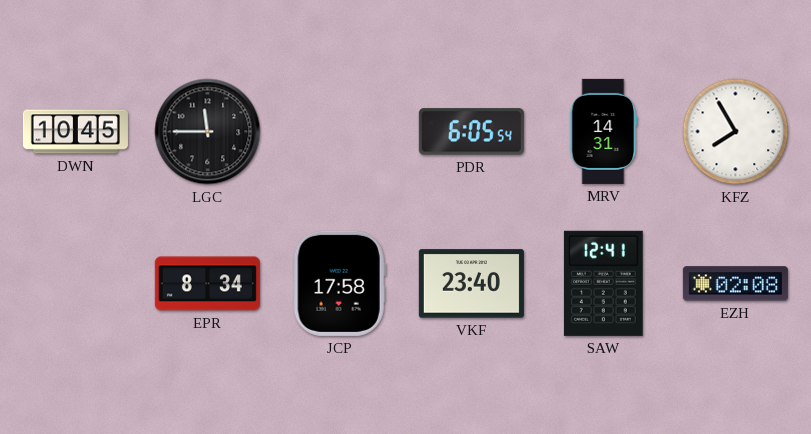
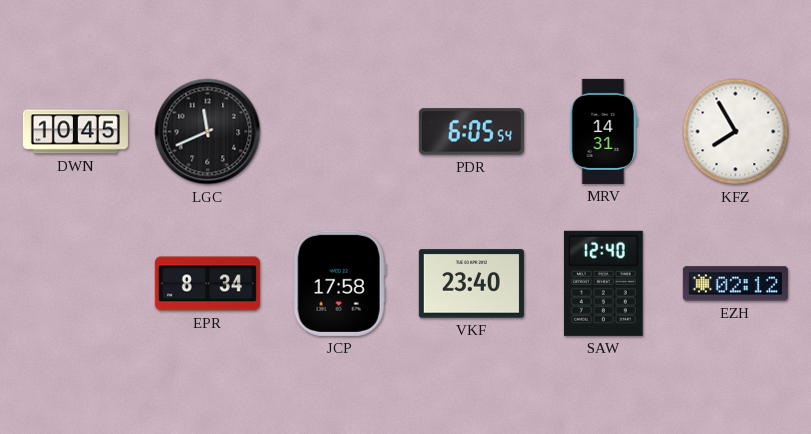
LGC: 11:45 -> 11:41
SAW: 12:41 -> 12:40
EZH: 02:08 -> 02:12
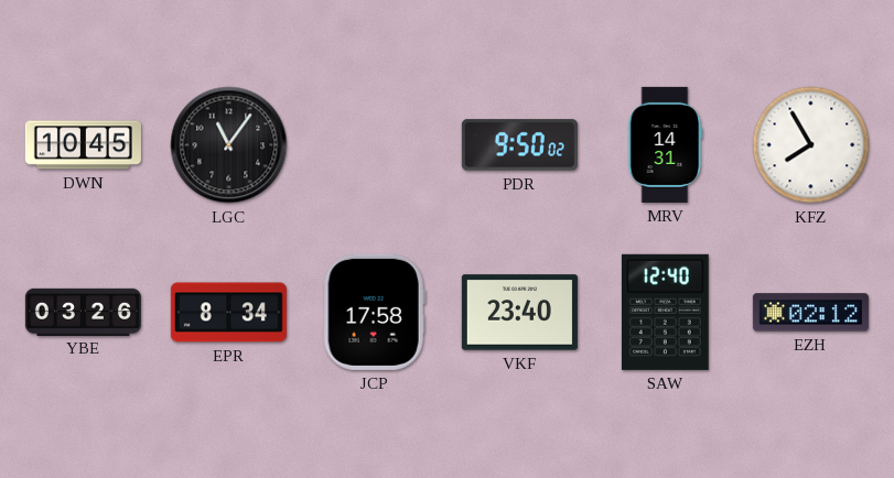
LGC: 11:41 -> 11:06
PDR: 6:05 -> 9:50
YBE: none -> 03:26
